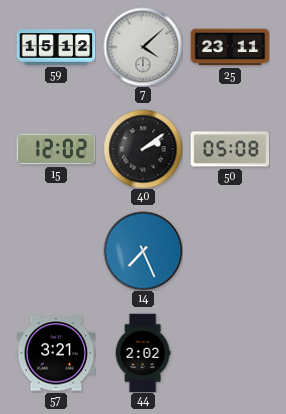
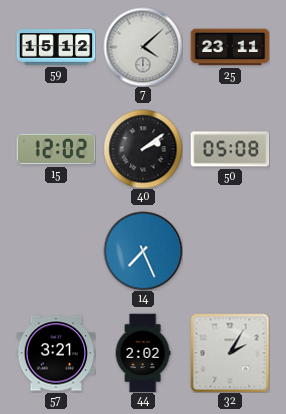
32: none -> 2:05
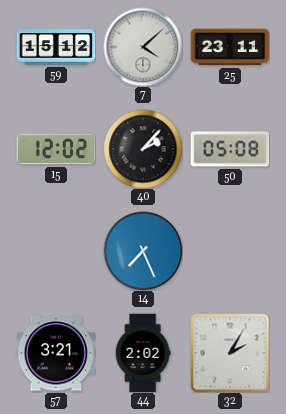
40: 2:09 -> 2:07
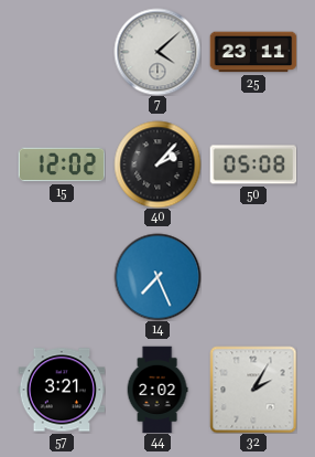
59: 15:12 -> none
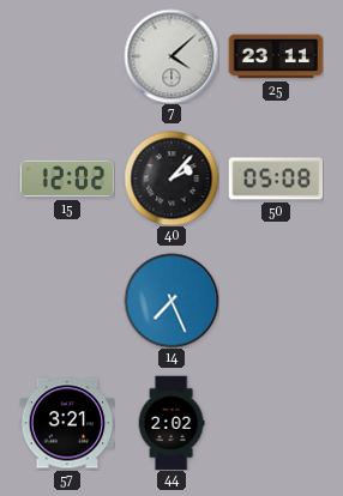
32: 2:05 -> none
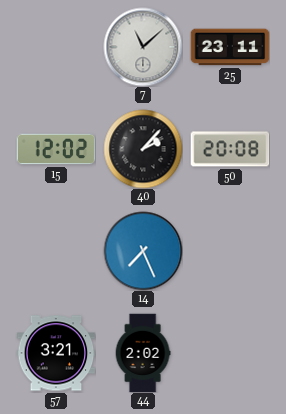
7: 4:08 -> 11:08
50: 05:08 -> 20:08
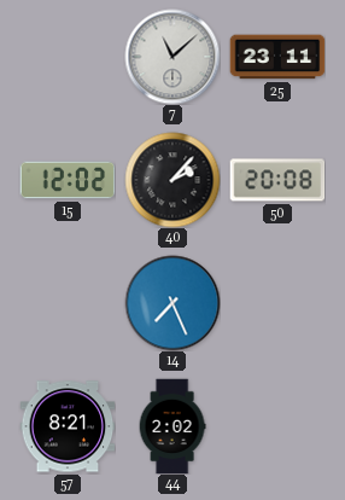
57: 3:21 -> 8:21
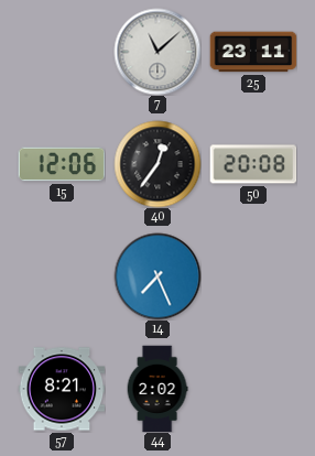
15: 12:02 -> 12:06
40: 2:07 -> 12:36
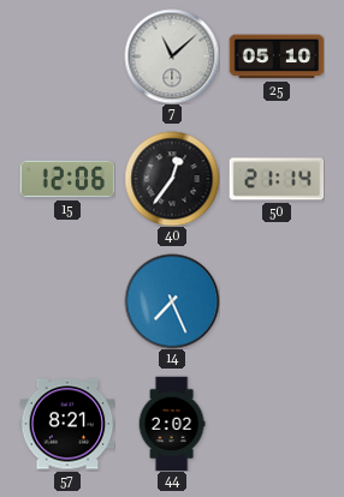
25: 23:11 -> 05:10
50: 20:08 -> 21:14
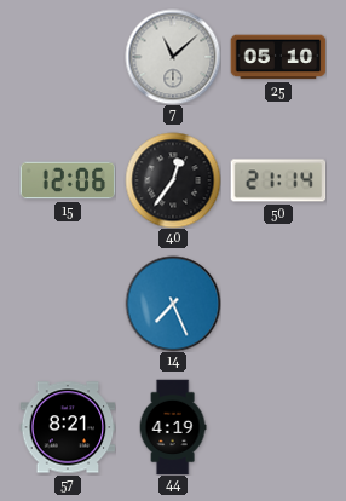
44: 2:02 -> 4:19
